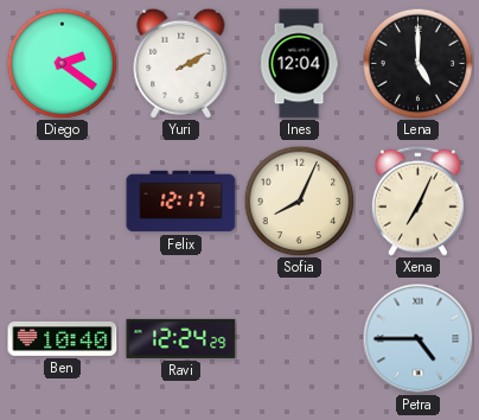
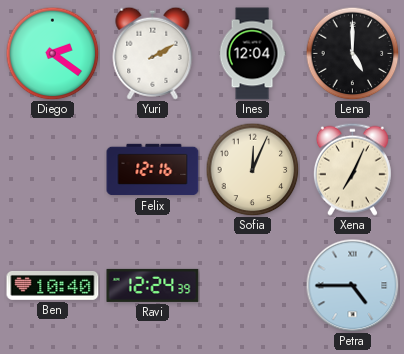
Felix: 12:17 -> 12:16
Sofia: 8:04 -> 12:04
Ravi: 12:24:29 -> 12:24:39
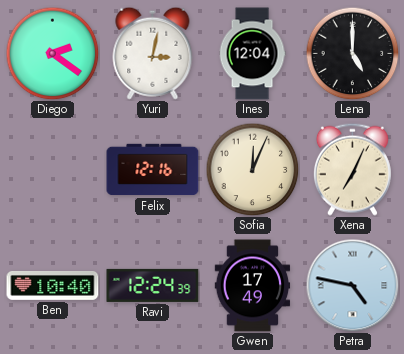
Yuri: 2:10 -> 3:02
Gwen: none -> 17:49
Petra: 4:45 -> 4:47
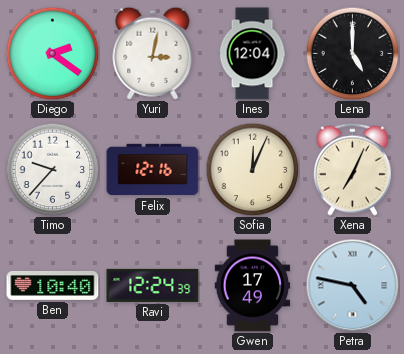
Timo: none -> 9:37
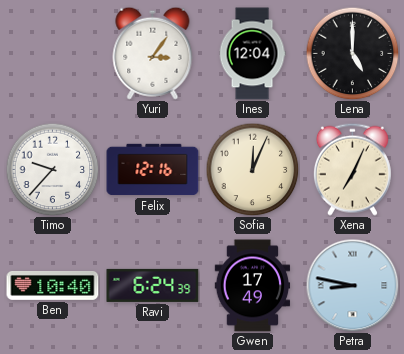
Diego: 2:21 -> none
Yuri: 3:02 -> 3:06
Ravi: 12:24 -> 6:24
Petra: 4:47 -> 8:47
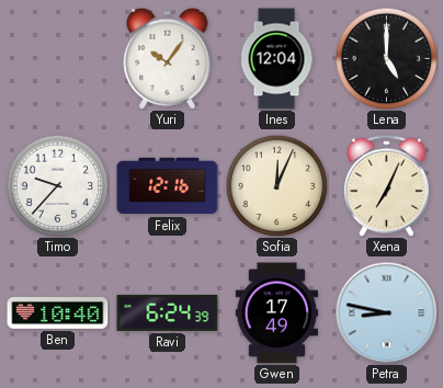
Yuri: 3:06 -> 10:06
